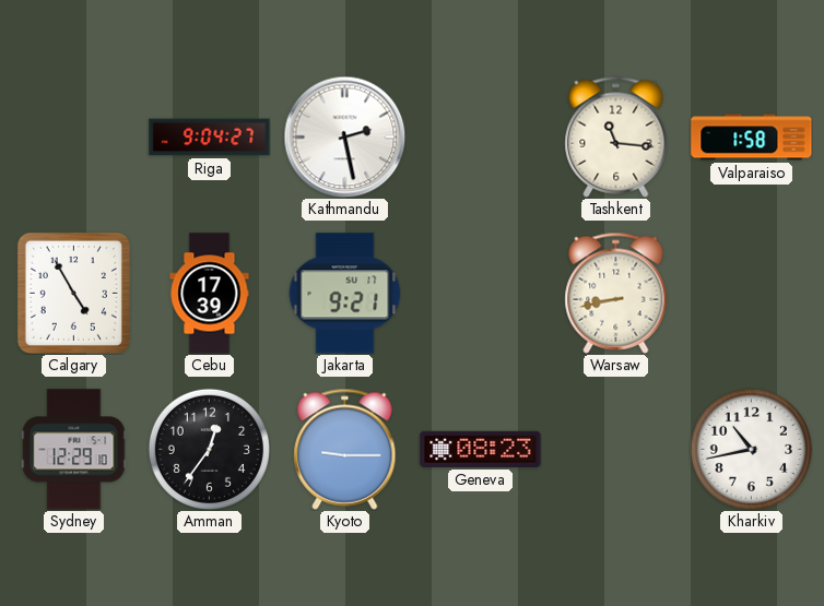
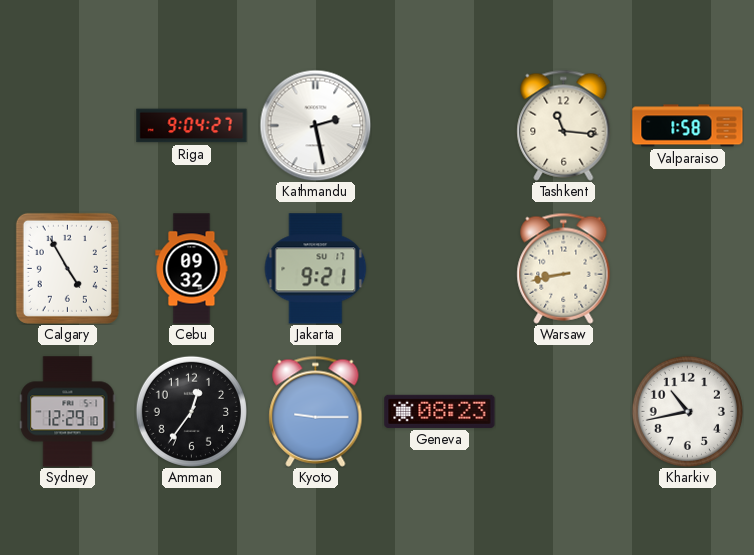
Cebu: 17:39 -> 09:32
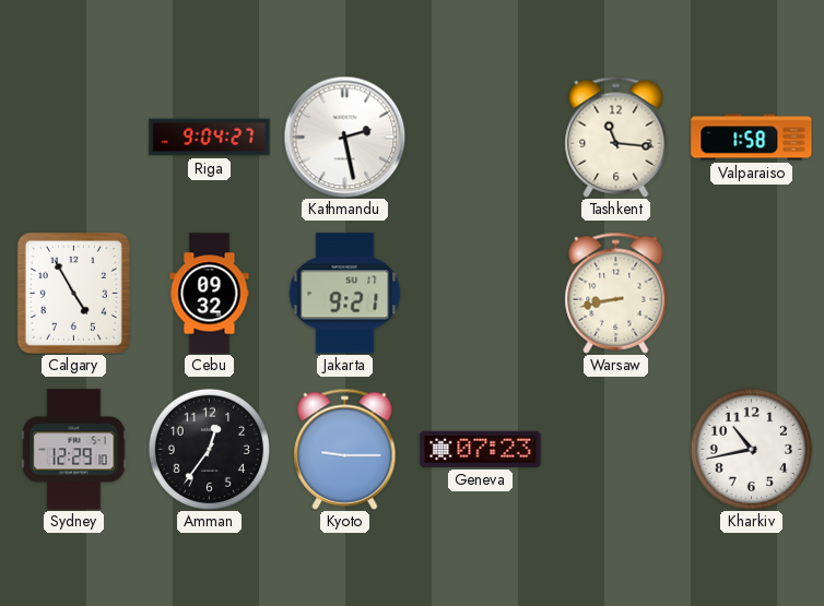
Geneva: 08:23 -> 07:23
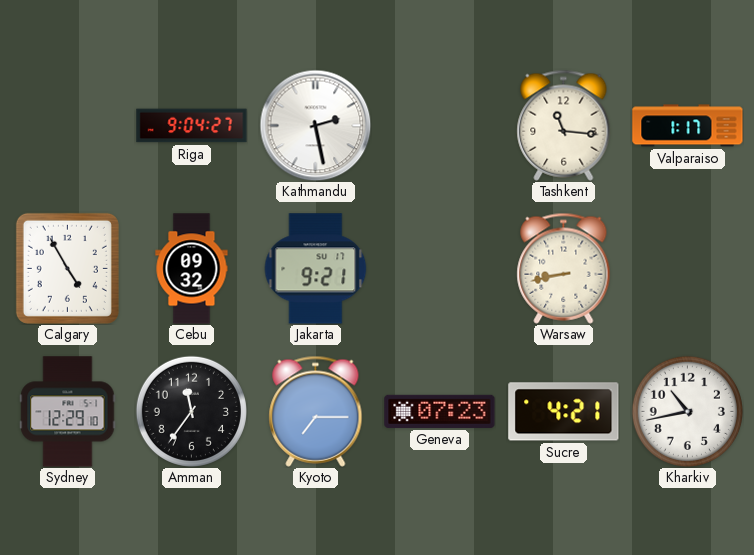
Valparaiso: 1:58 -> 1:17
Amman: 12:36 -> 11:36
Kyoto: 9:15 -> 7:15
Sucre: none -> 4:21
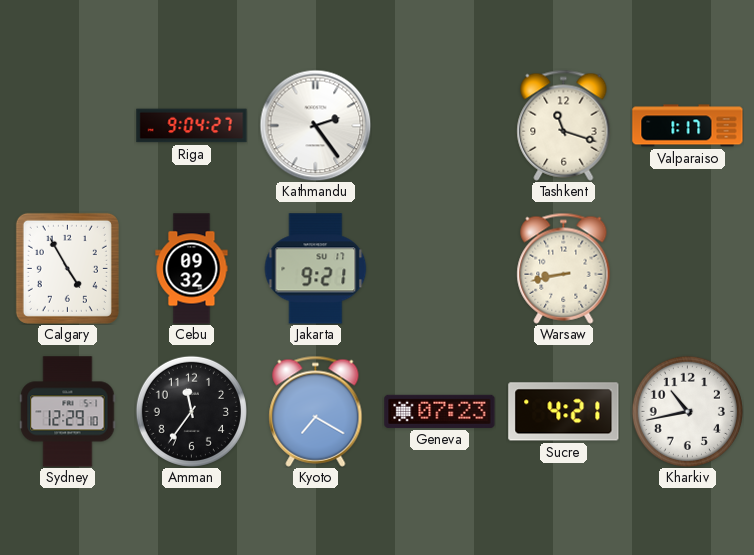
Kathmandu: 2:28 -> 2:24
Tashkent: 11:16 -> 11:18
Kyoto: 7:15 -> 7:20
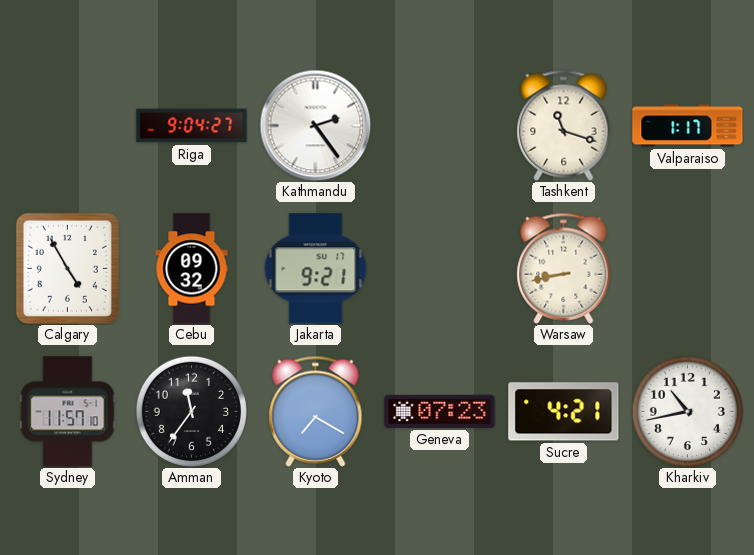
Sydney: 12:29 -> 11:57
